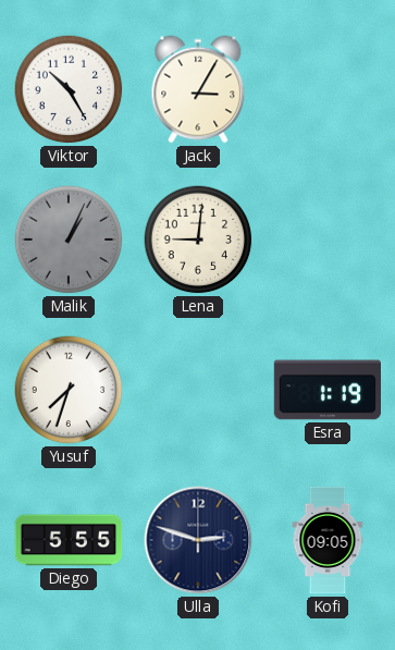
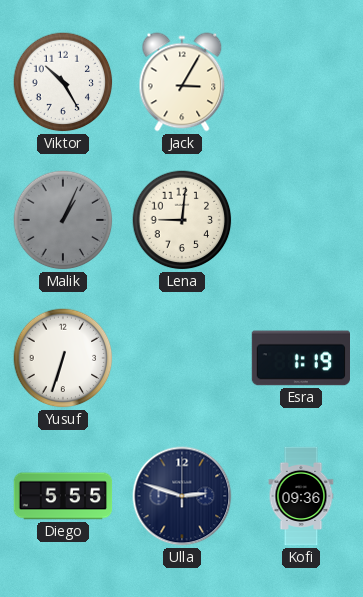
Yusuf: 7:33 -> 6:33
Kofi: 09:05 -> 09:36
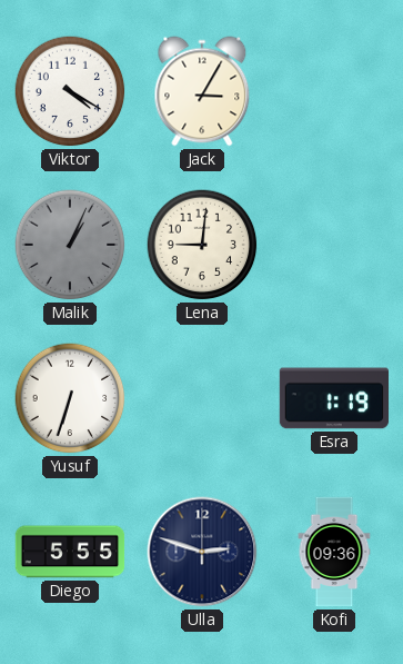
Viktor: 10:25 -> 4:20
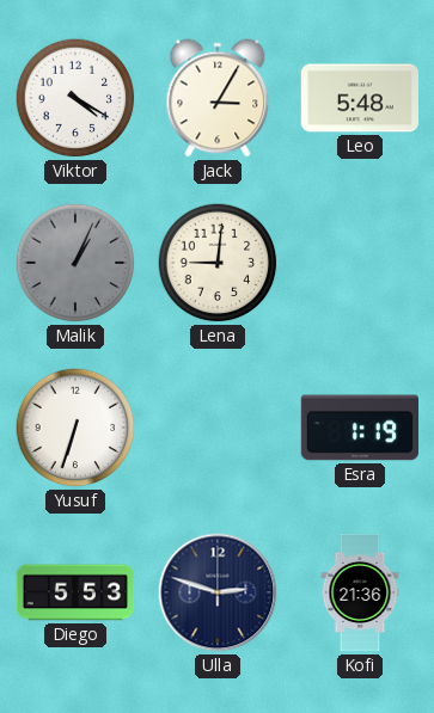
Leo: none -> 5:48
Diego: 5:55 -> 5:53
Kofi: 09:36 -> 21:36
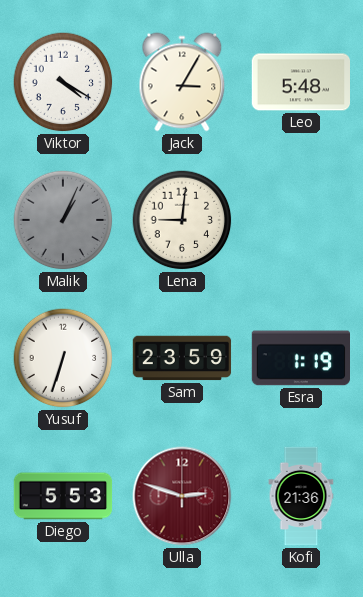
Sam: none -> 23:59
Ulla dial: navy -> burgundy
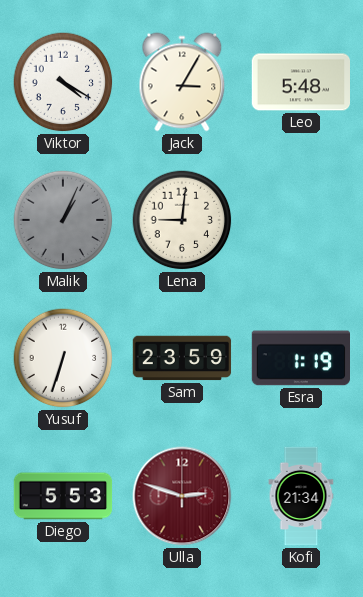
Kofi: 21:36 -> 21:34
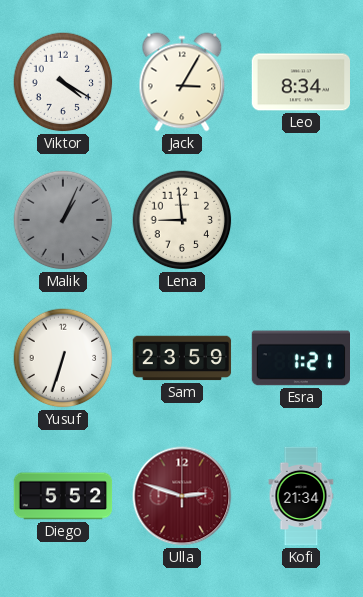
Leo: 5:48 -> 8:34
Lena: 9:01 -> 8:59
Esra: 1:19 -> 1:21
Diego: 5:53 -> 5:52
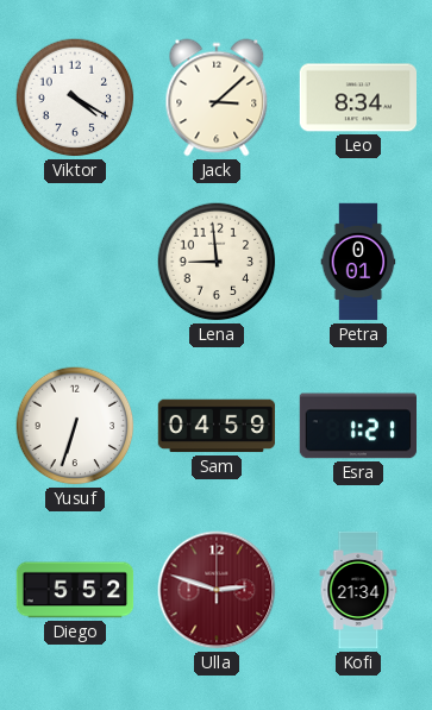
Jack: 3:05 -> 3:08
Malik: 1:04 -> none
Petra: none -> 0:01
Sam: 23:59 -> 04:59
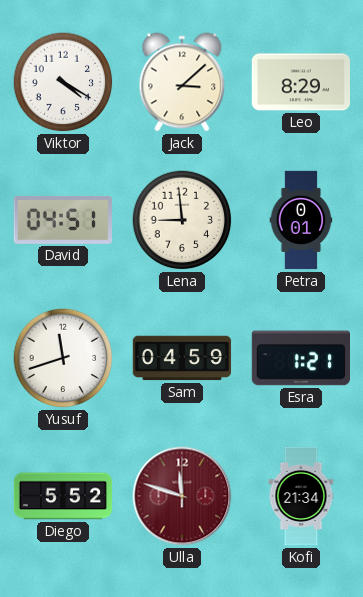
Leo: 8:34 -> 8:29
David: none -> 04:51
Yusuf: 6:33 -> 11:42
Ulla: 2:48 -> 11:48
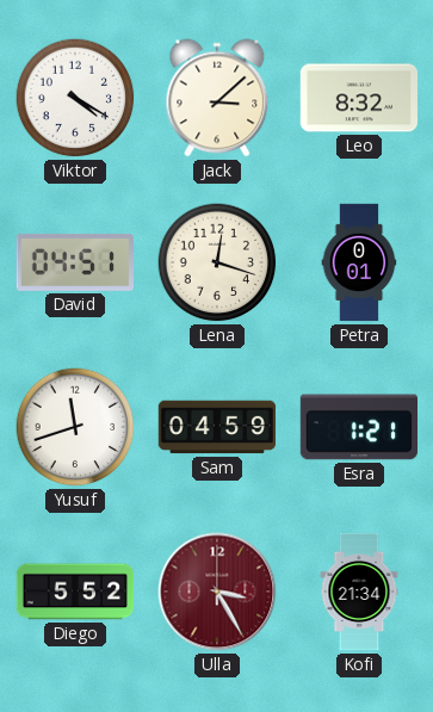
Leo: 8:29 -> 8:32
Lena: 8:59 -> 12:18
Ulla: 11:48 -> 3:25
